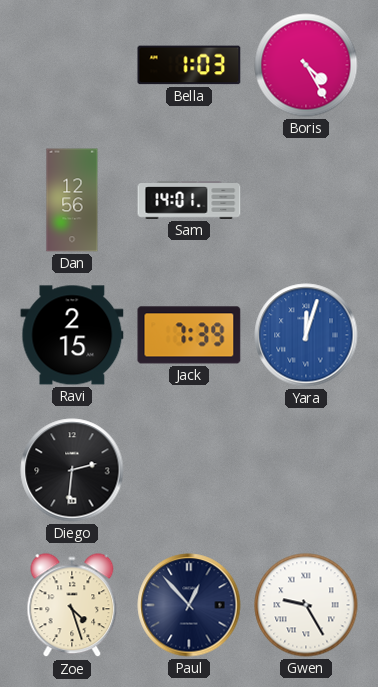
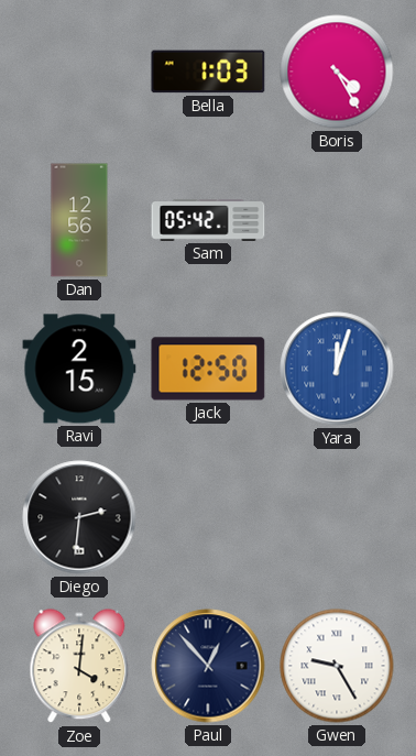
Sam: 14:01 -> 05:42
Jack: 7:39 -> 12:50
Zoe: 4:27 -> 4:01
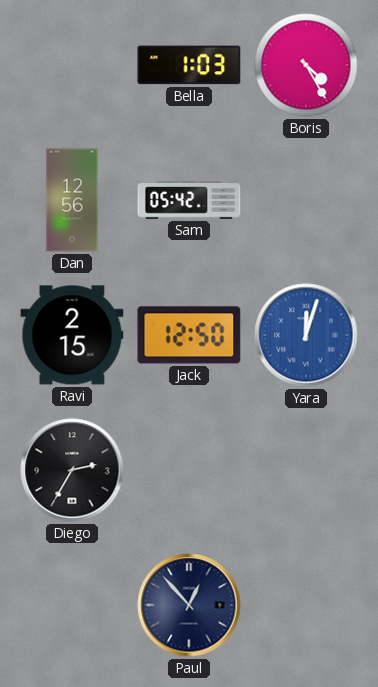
Diego: 2:31 -> 2:35
Zoe: 4:01 -> none
Gwen: 9:25 -> none
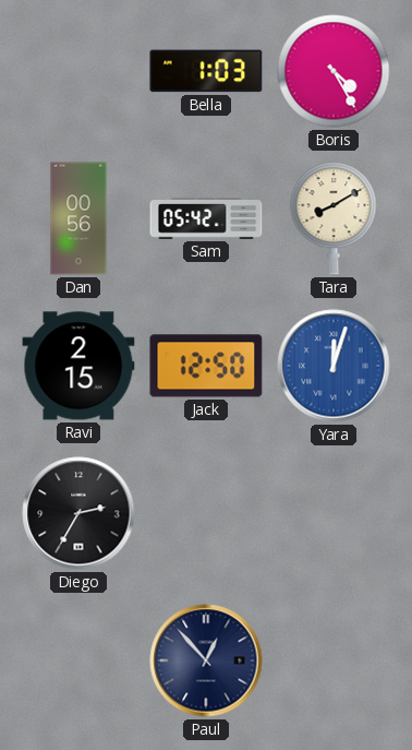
Dan: 12:56 -> 00:56
Tara: none -> 8:10
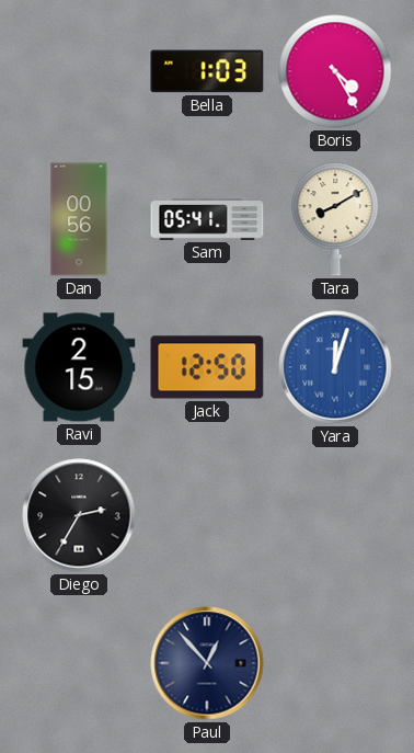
Sam: 05:42 -> 05:41
